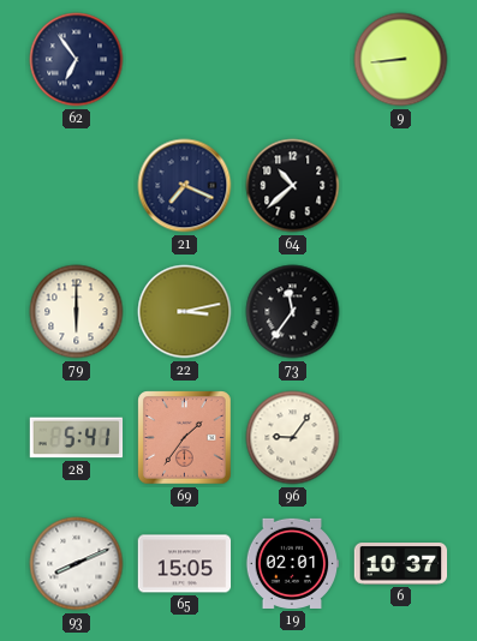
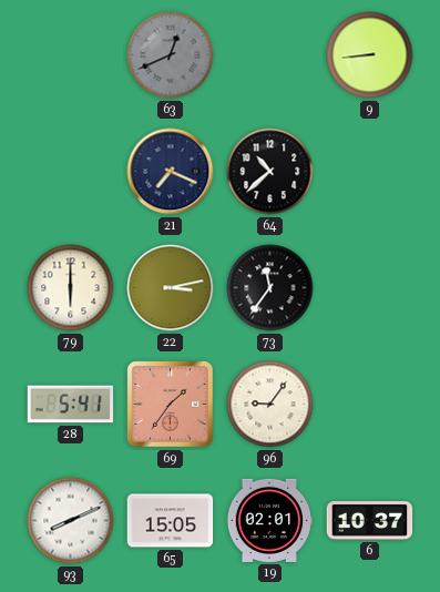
62: 6:54 -> none
63: none -> 12:41
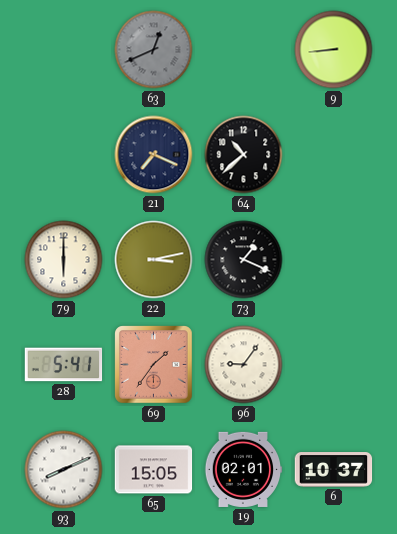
73: 11:36 -> 1:19
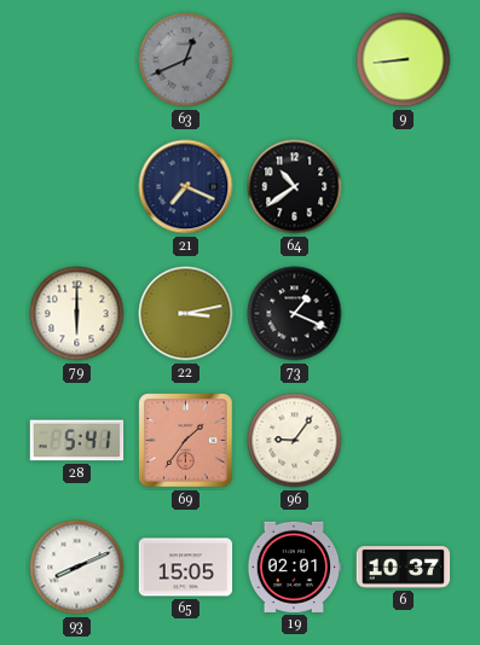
64: 10:38 -> 10:39
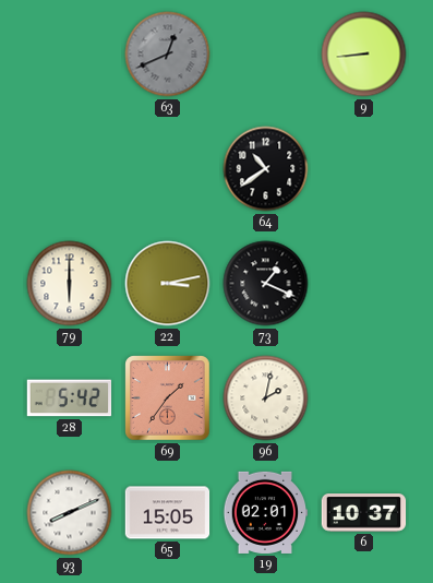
21: 7:19 -> none
28: 5:41 -> 5:42
96: 9:06 -> 2:02
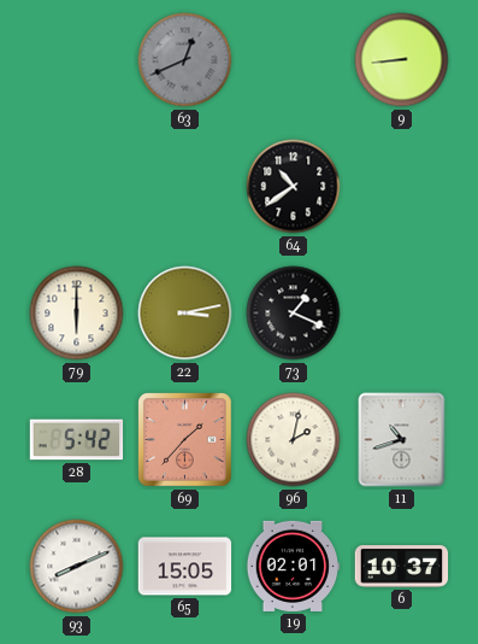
69: 1:36 -> 1:37
11: none -> 10:42
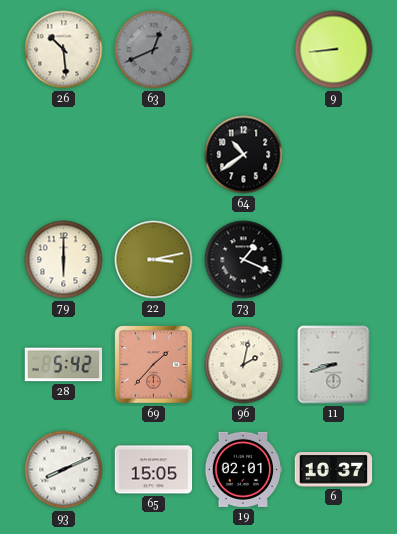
26: none -> 10:29
11: 10:42 -> 8:42
